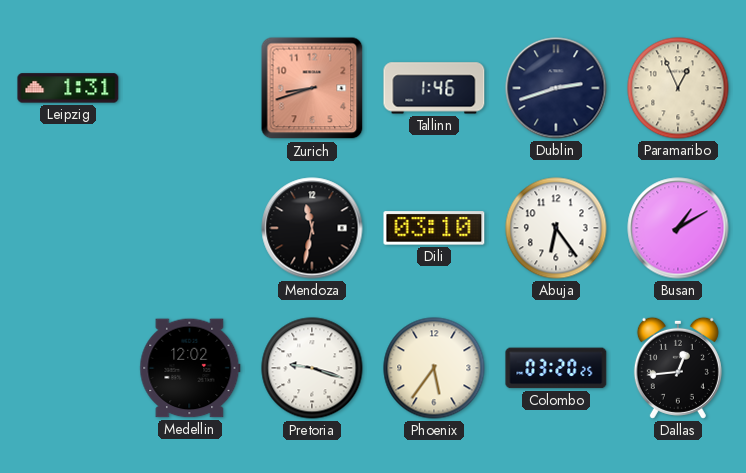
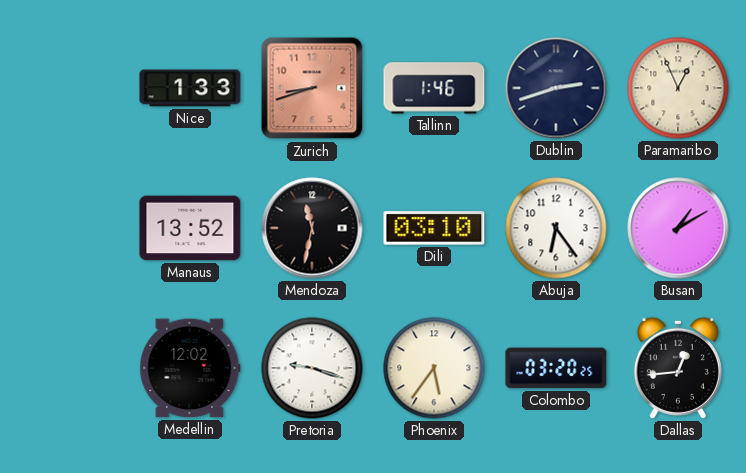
Leipzig: 1:31 -> none
Nice: none -> 1:33
Manaus: none -> 13:52
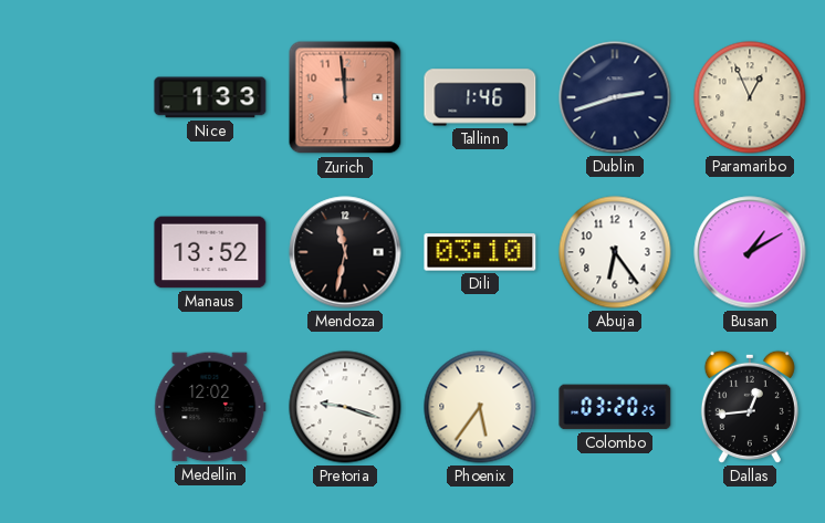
Zurich: 8:42 -> 11:59
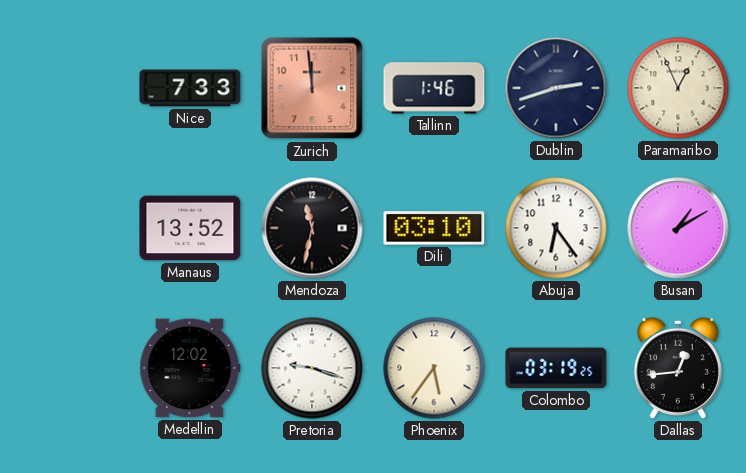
Nice: 1:33 -> 7:33
Colombo: 03:20 -> 03:19
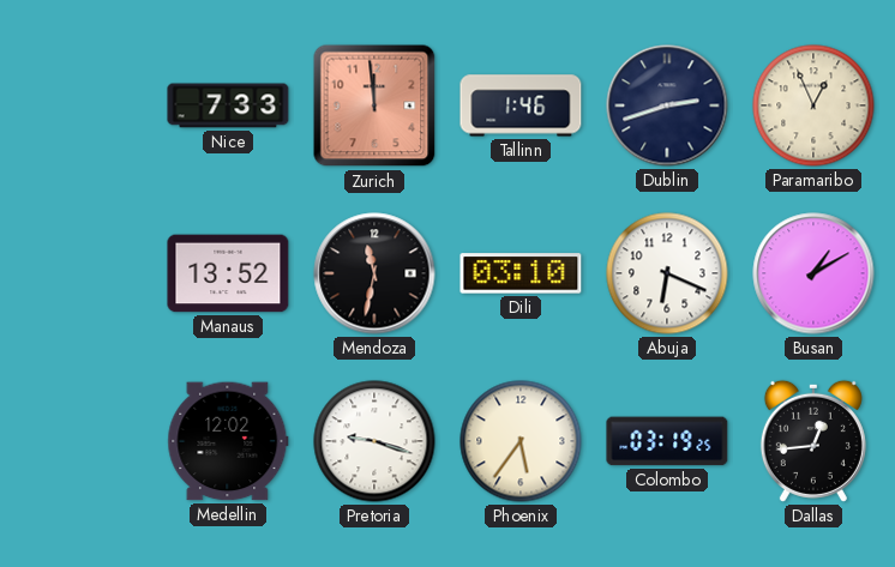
Abuja: 6:24 -> 6:19
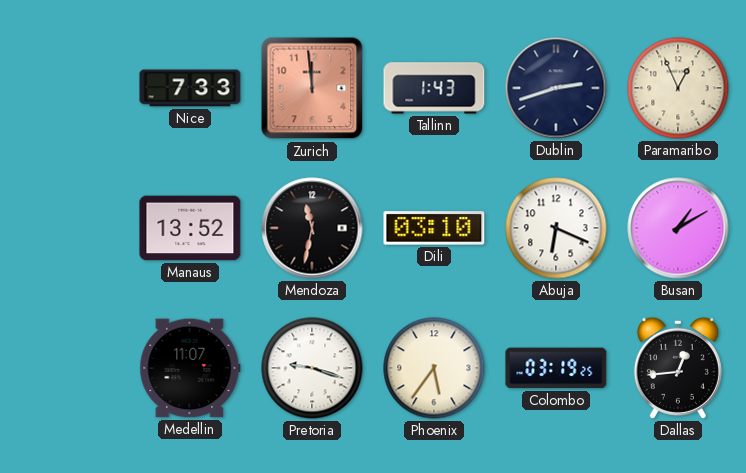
Tallinn: 1:46 -> 1:43
Medellin: 12:02 -> 11:07
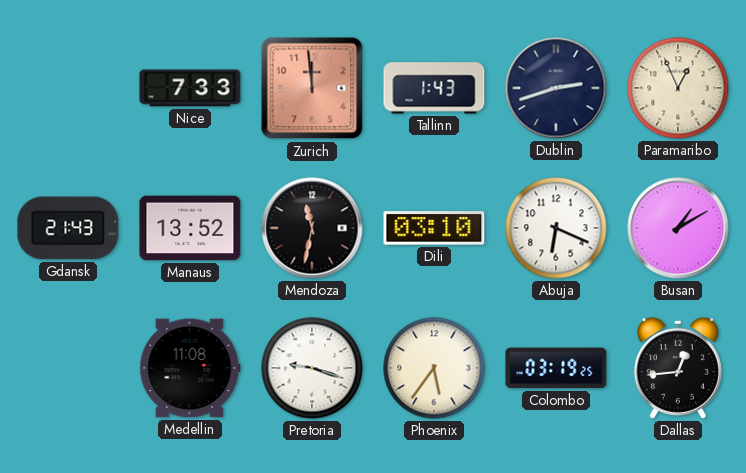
Gdansk: none -> 21:43
Medellin: 11:07 -> 11:08
